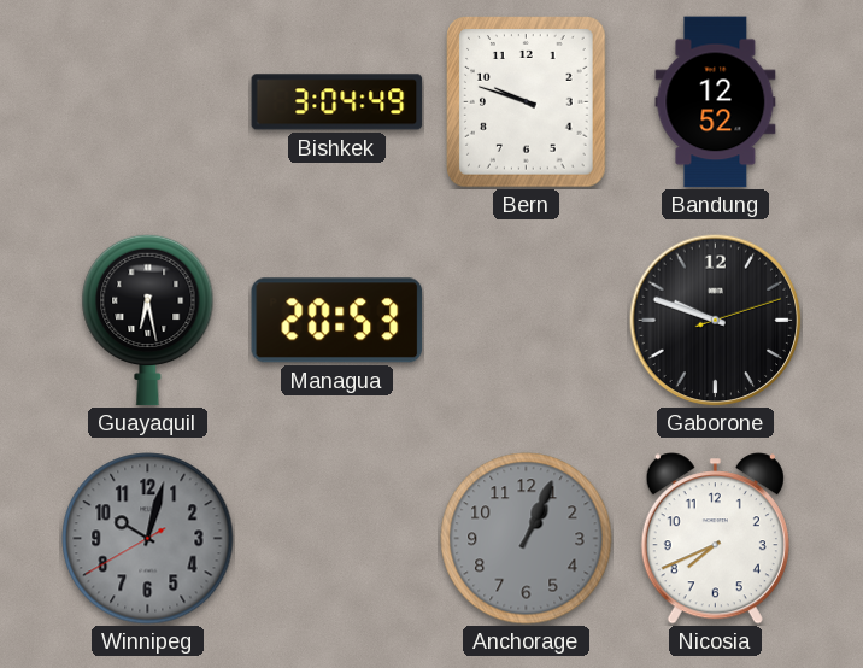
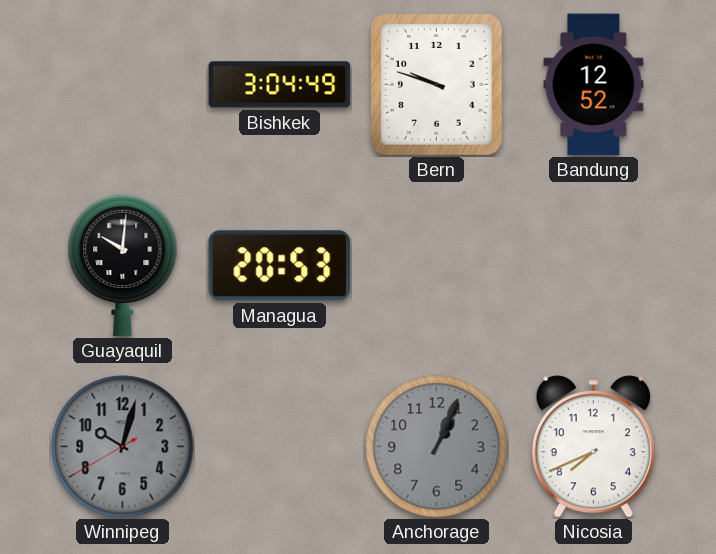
Guayaquil: 6:28 -> 10:01
Gaborone: 9:48 -> none
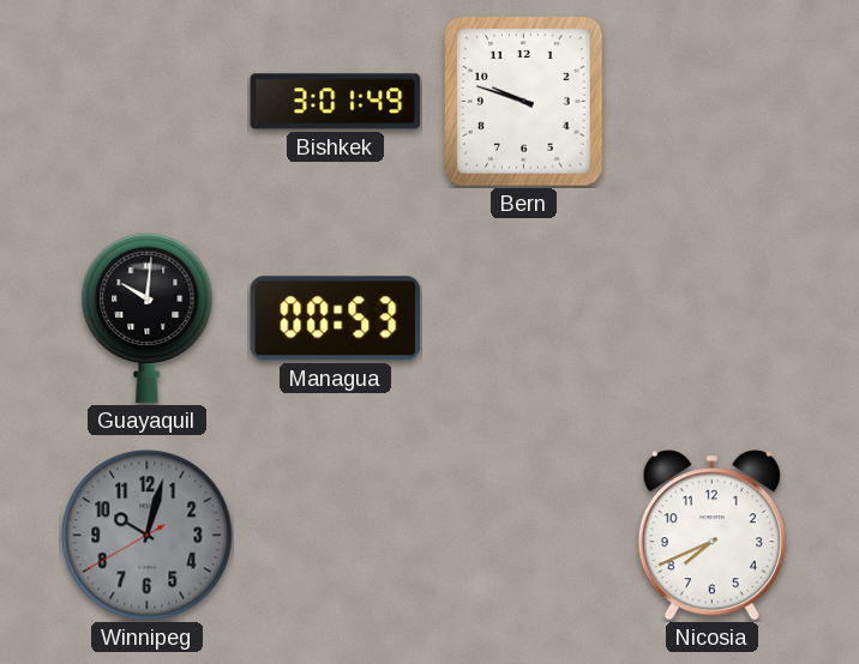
Bishkek: 3:04 -> 3:01
Bandung: 12:52 -> none
Managua: 20:53 -> 00:53
Anchorage: 1:04 -> none
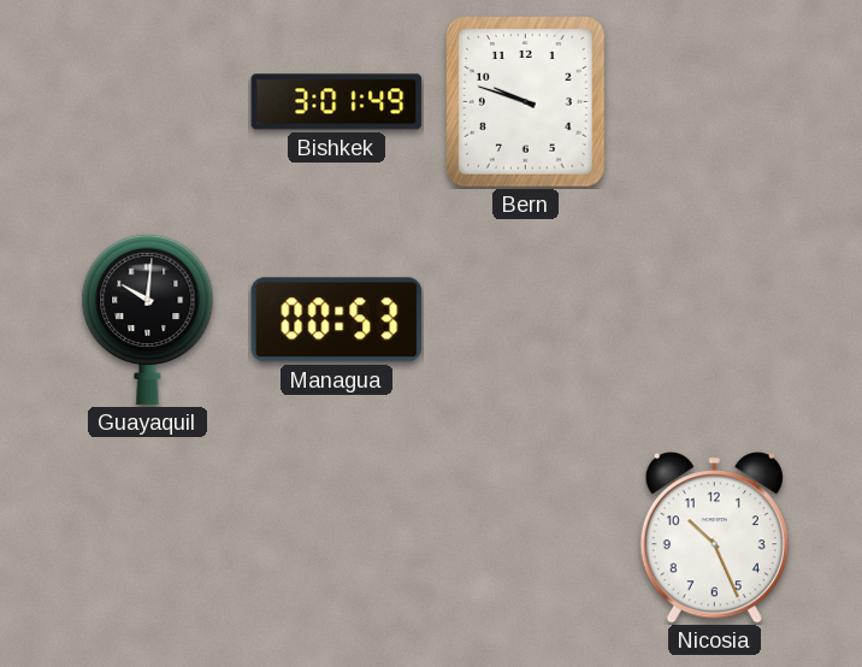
Winnipeg: 10:02 -> none
Nicosia: 7:41 -> 10:26
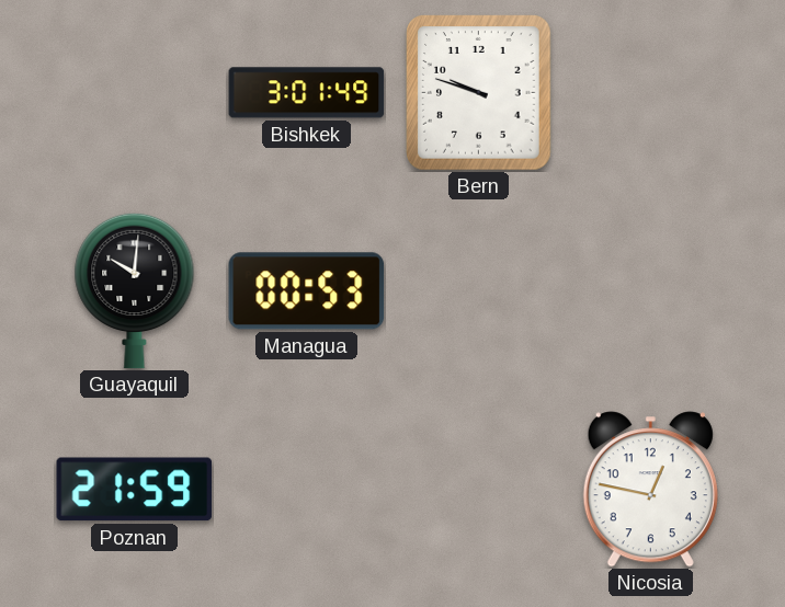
Poznan: none -> 21:59
Nicosia: 10:26 -> 12:47
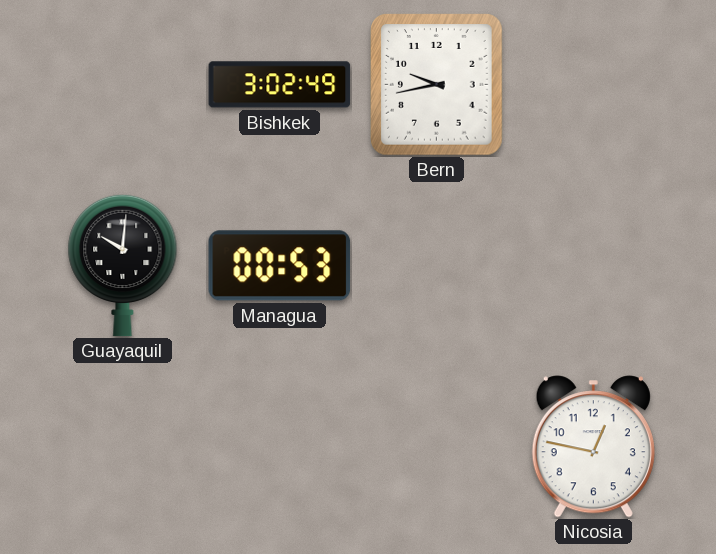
Bishkek: 3:01 -> 3:02
Bern: 9:48 -> 9:43
Poznan: 21:59 -> none
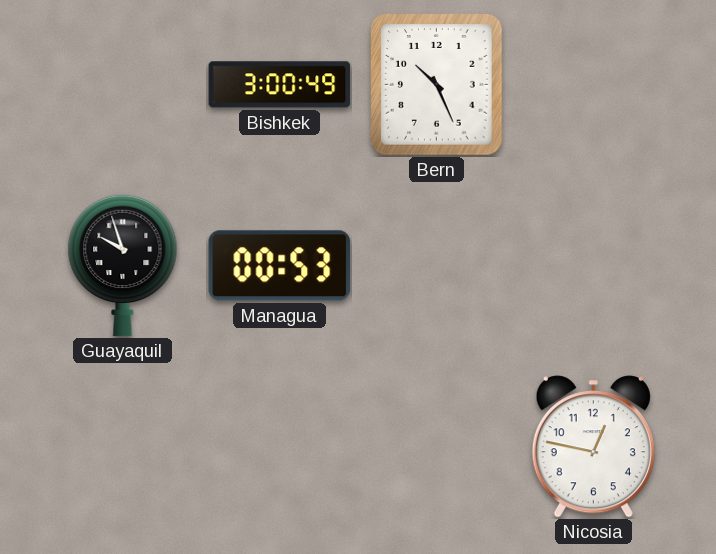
Bishkek: 3:02 -> 3:00
Bern: 9:43 -> 10:26
Guayaquil: 10:01 -> 9:57
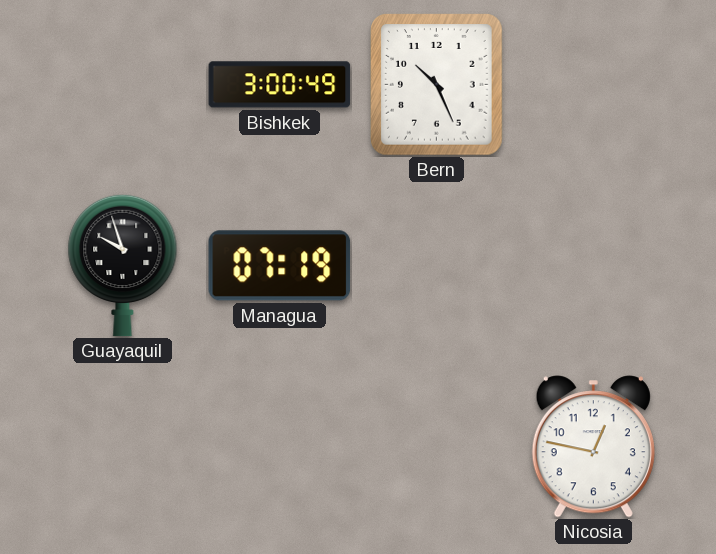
Managua: 00:53 -> 07:19
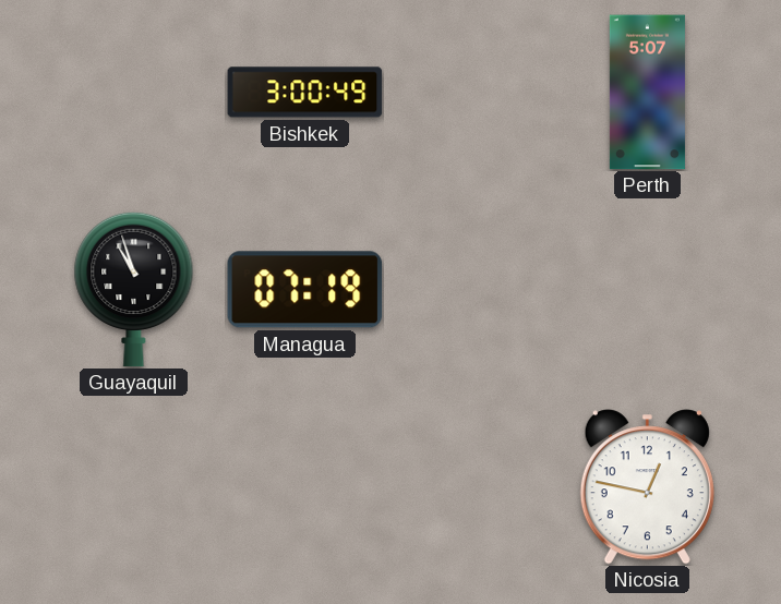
Bern: 10:26 -> none
Perth: none -> 5:07
Guayaquil: 9:57 -> 10:57
